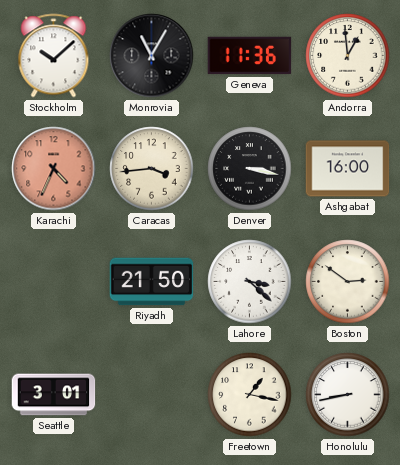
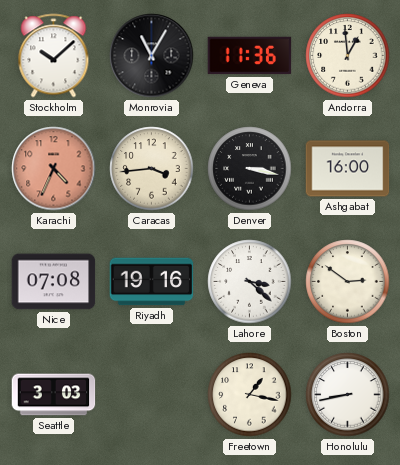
Nice: none -> 07:08
Riyadh: 21:50 -> 19:16
Seattle: 3:01 -> 3:03
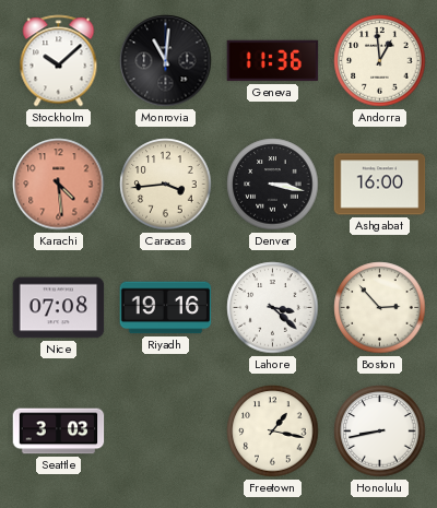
Monrovia: 11:05 -> 11:01
Karachi: 4:34 -> 4:29
Boston: 2:51 -> 2:53
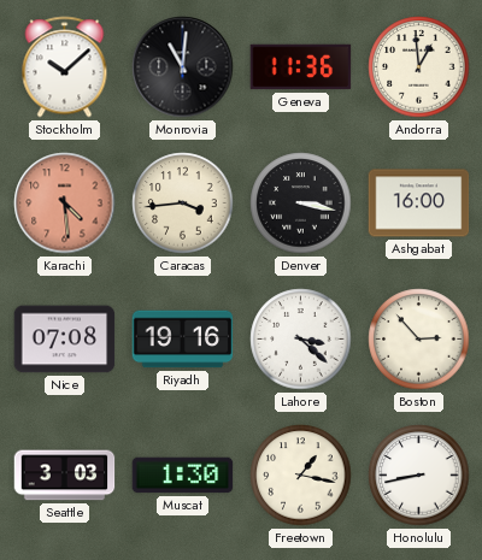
Muscat: none -> 1:30
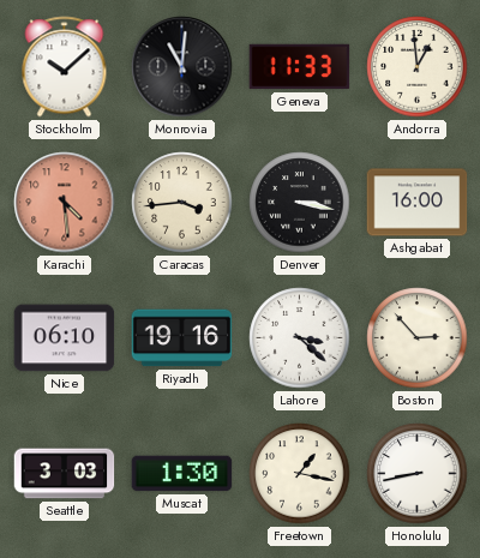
Geneva: 11:36 -> 11:33
Nice: 07:08 -> 06:10
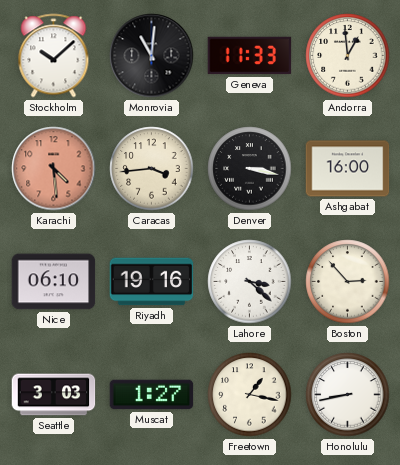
Muscat: 1:30 -> 1:27
